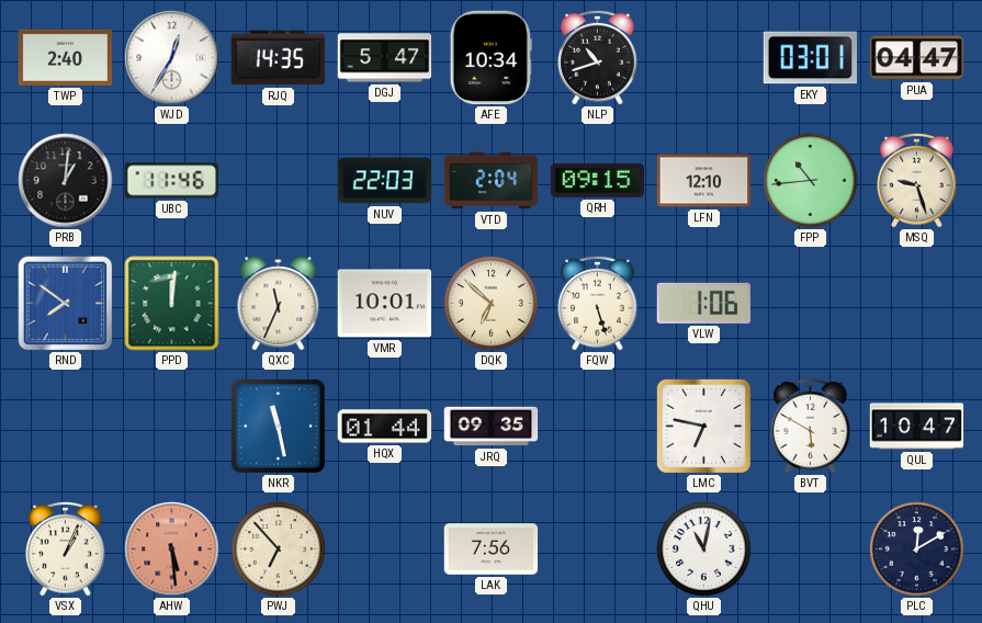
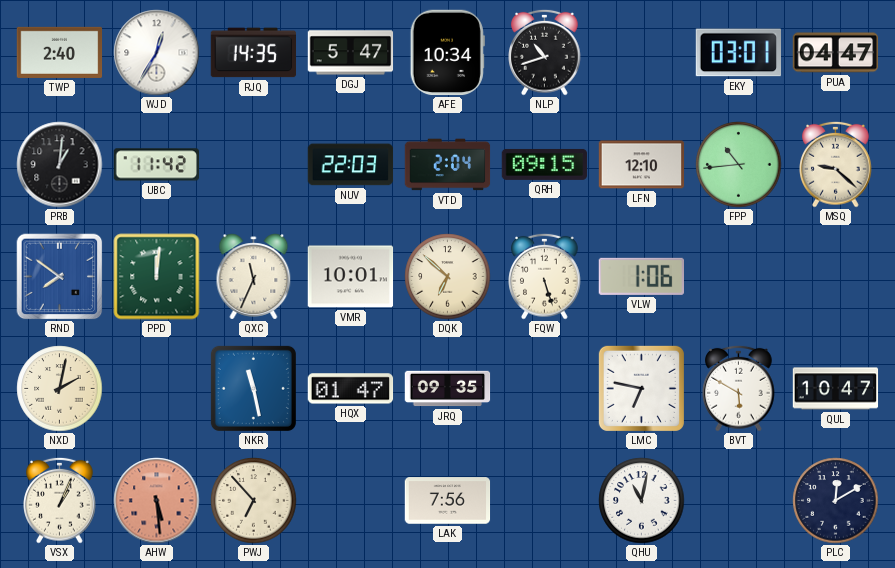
UBC: 11:46 -> 11:42
MSQ: 9:27 -> 9:22
NXD: none -> 2:02
HQX: 01:44 -> 01:47
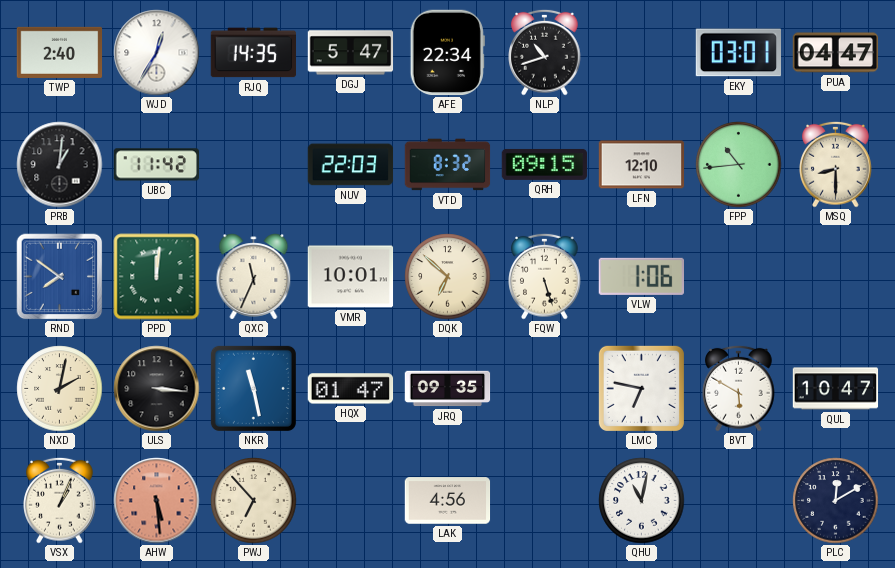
AFE: 10:34 -> 22:34
VTD: 2:04 -> 8:32
MSQ: 9:22 -> 8:30
ULS: none -> 3:16
LAK: 7:56 -> 4:56
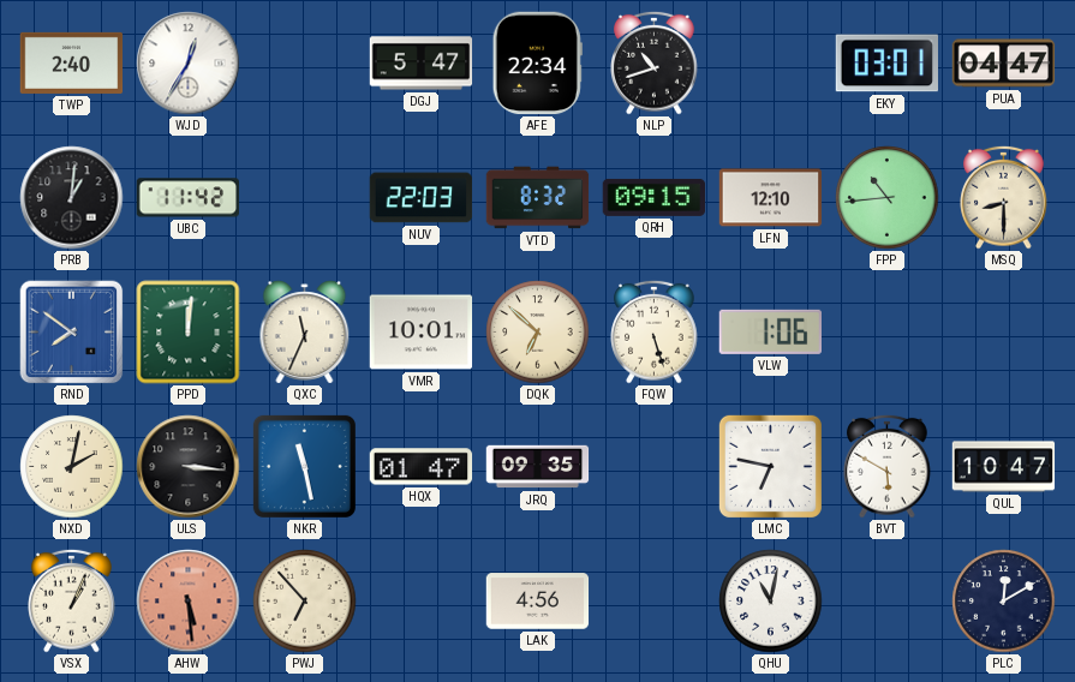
RJQ: 14:35 -> none
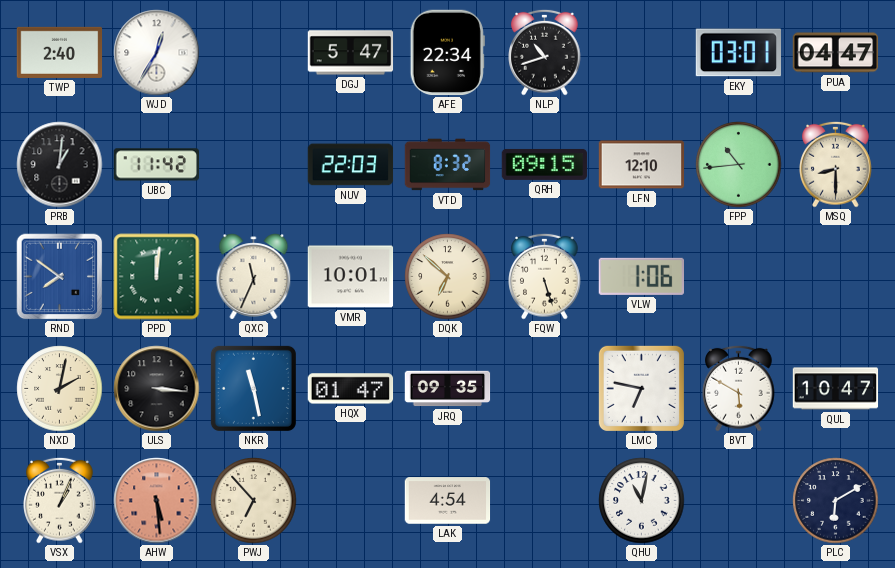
LAK: 4:56 -> 4:54
PLC: 12:10 -> 6:10
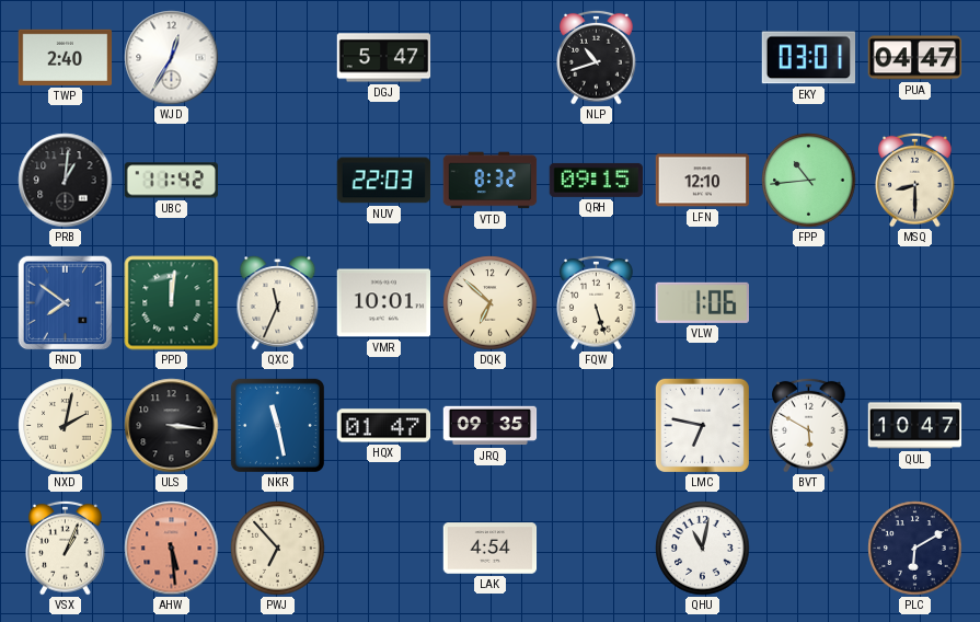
AFE: 22:34 -> none
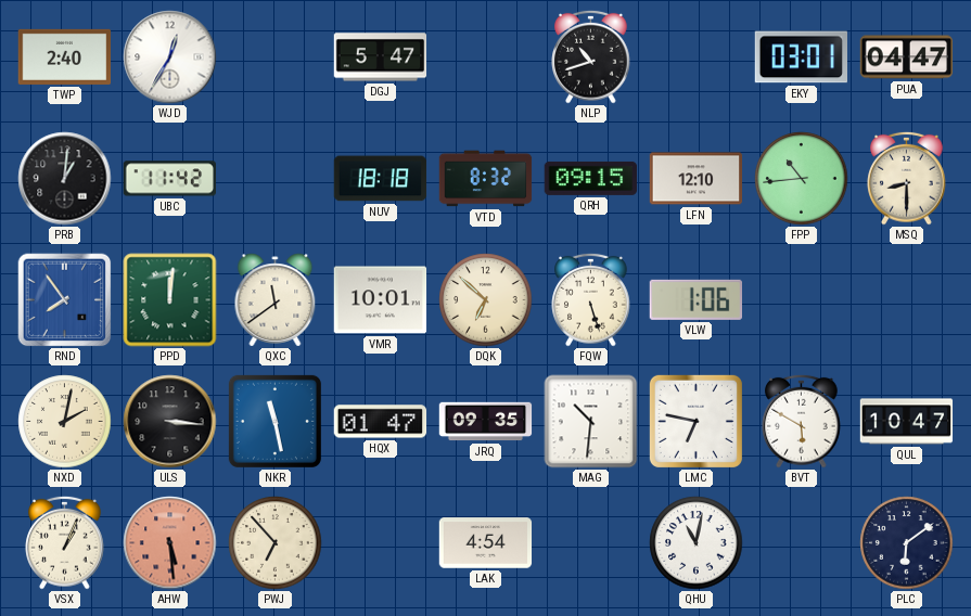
NUV: 22:03 -> 18:18
RND: 7:51 -> 7:54
QXC: 11:34 -> 11:39
MAG: none -> 10:31
PLC: 6:10 -> 6:09
